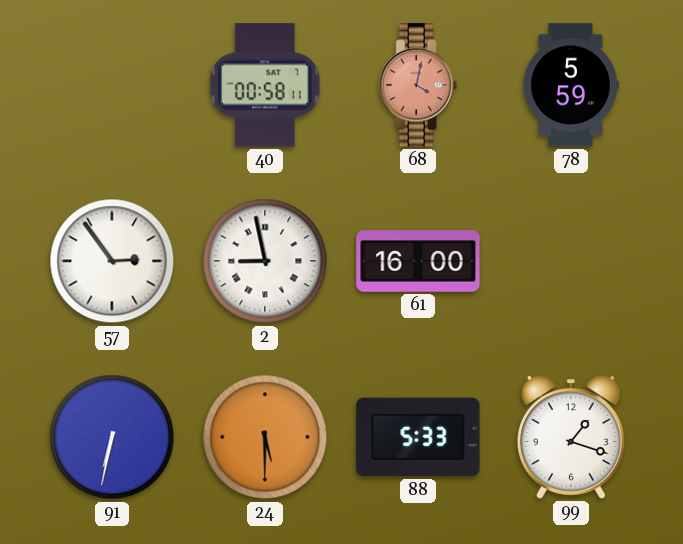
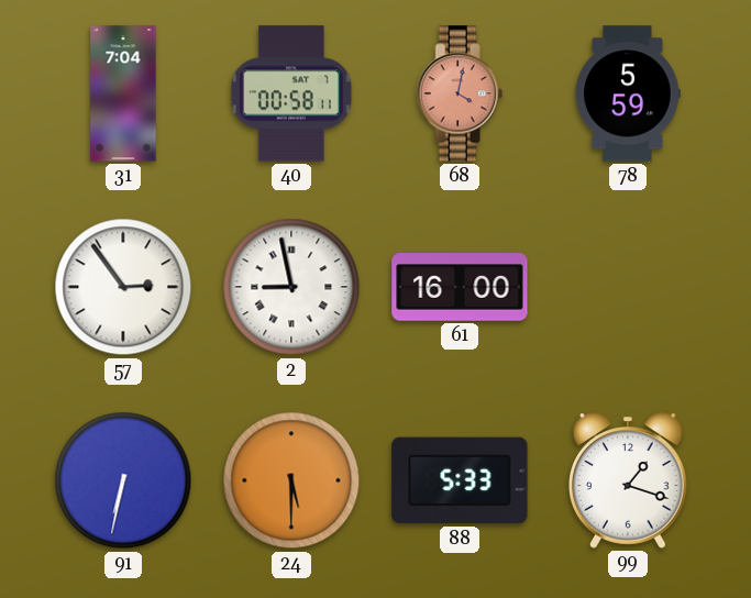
31: none -> 7:04
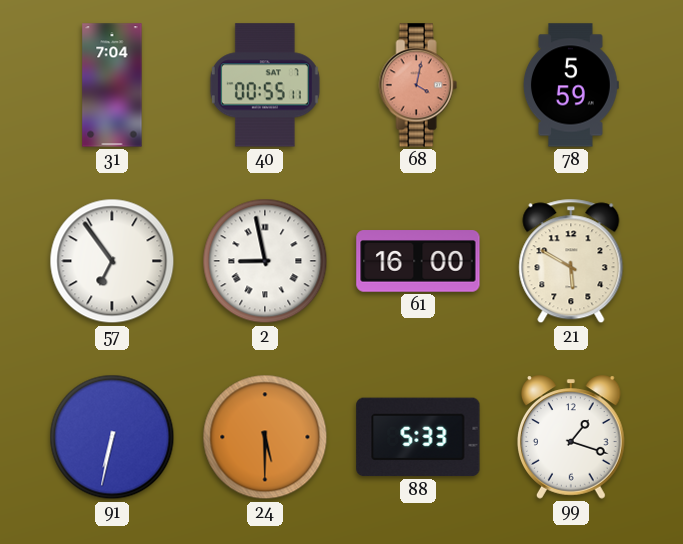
40: 00:58 -> 00:55
57: 2:54 -> 6:54
21: none -> 5:50
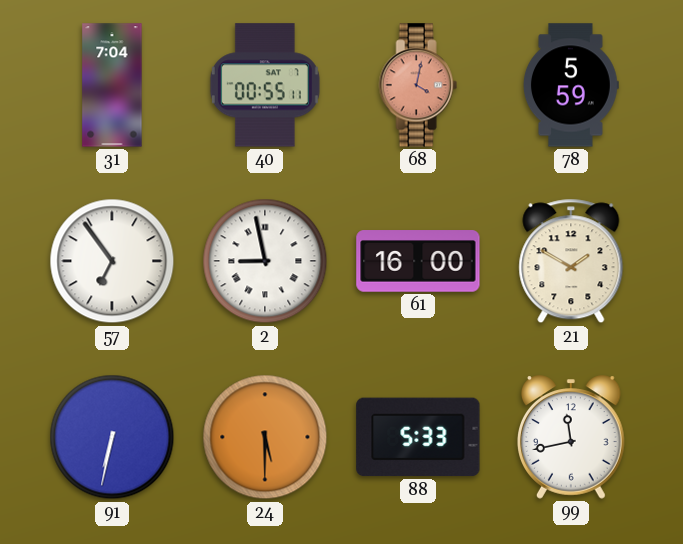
21: 5:50 -> 1:50
99: 1:18 -> 11:43
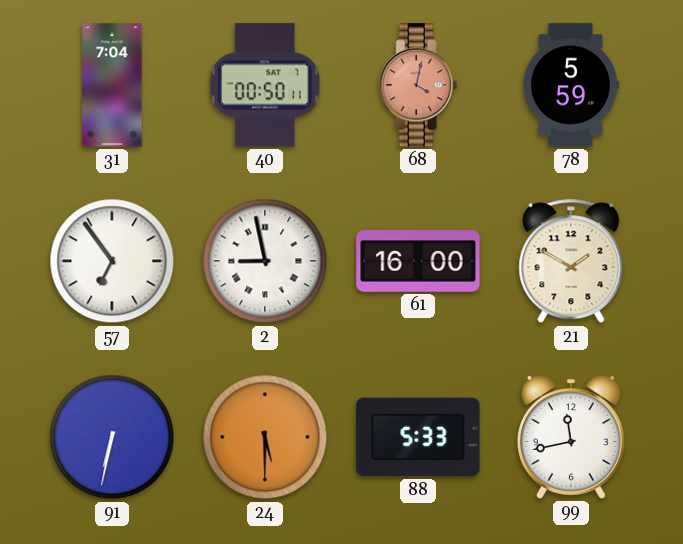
40: 00:55 -> 00:50
